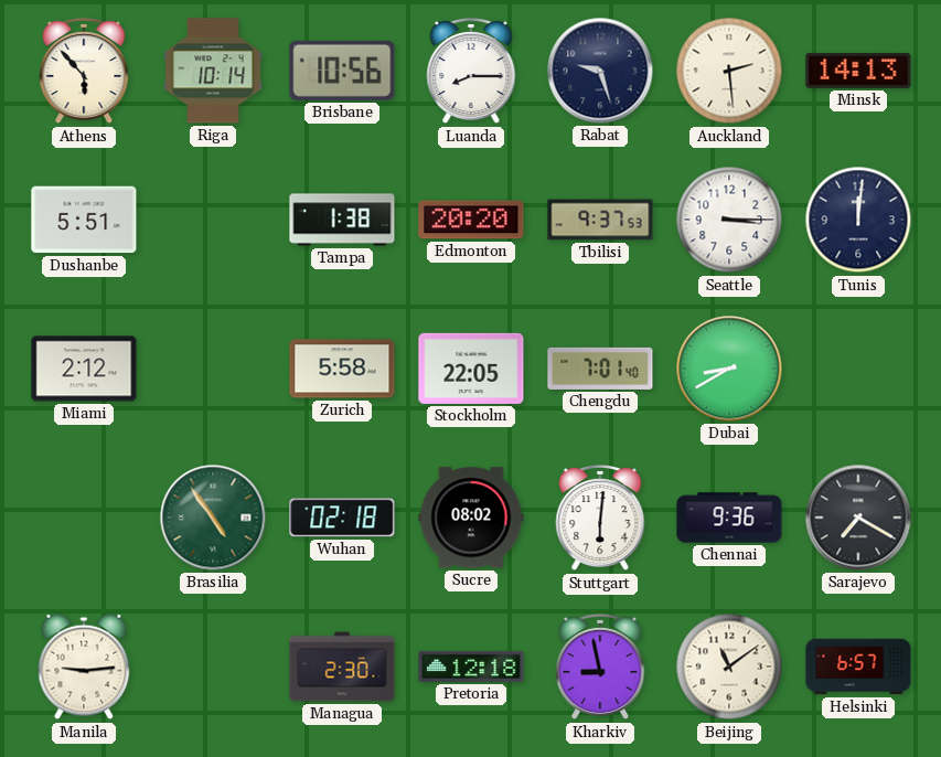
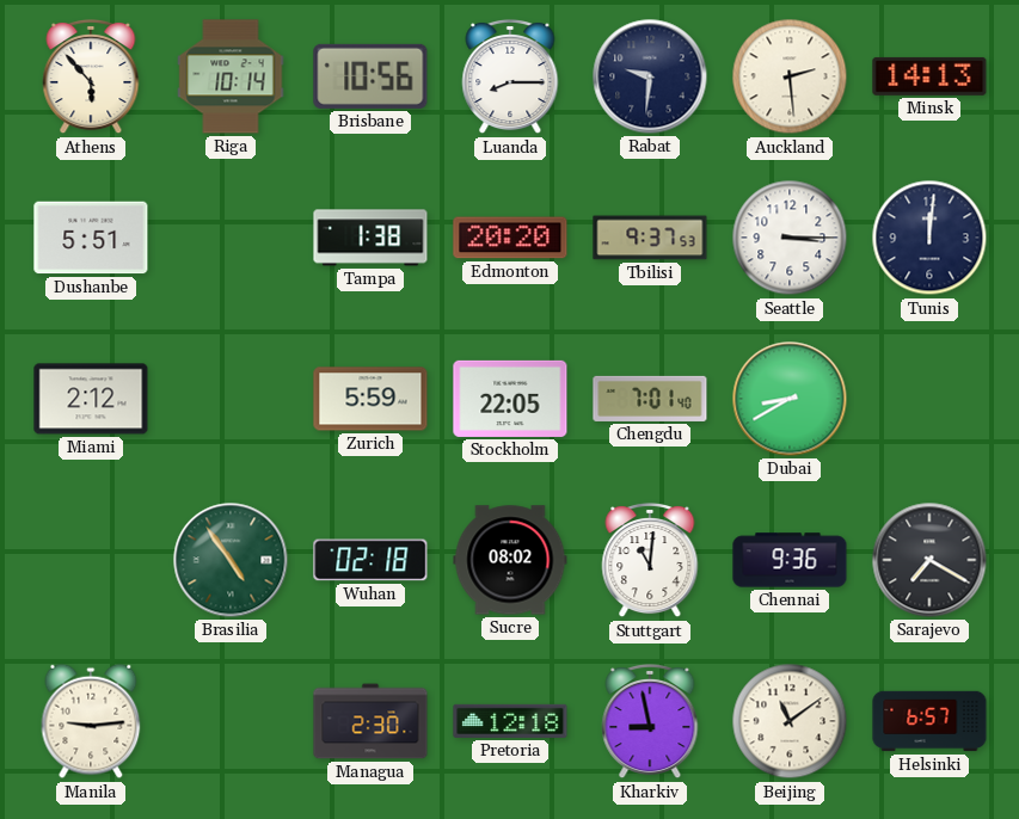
Rabat: 9:27 -> 9:31
Zurich: 5:58 -> 5:59
Stuttgart: 6:01 -> 11:01
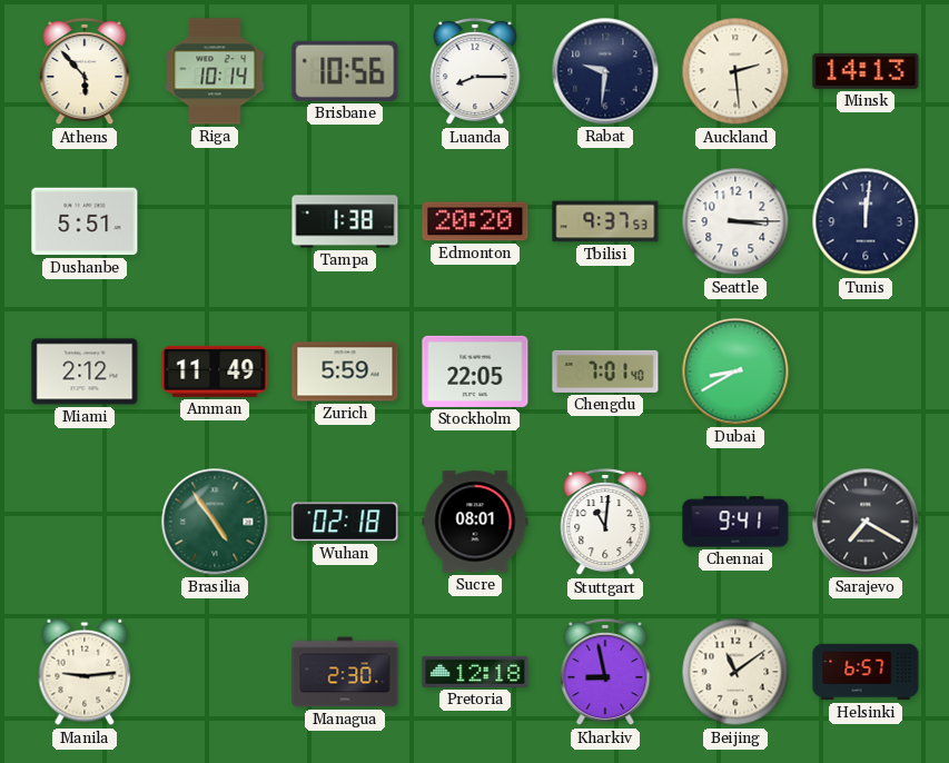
Amman: none -> 11:49
Sucre: 08:02 -> 08:01
Chennai: 9:36 -> 9:41
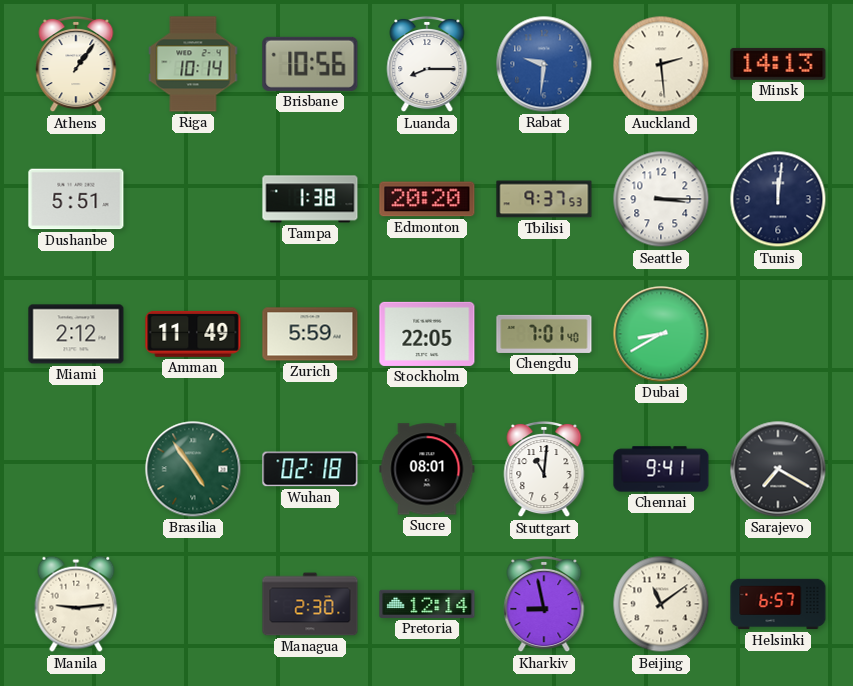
Athens: 5:53 -> 1:06
Rabat dial: navy -> blue
Pretoria: 12:18 -> 12:14
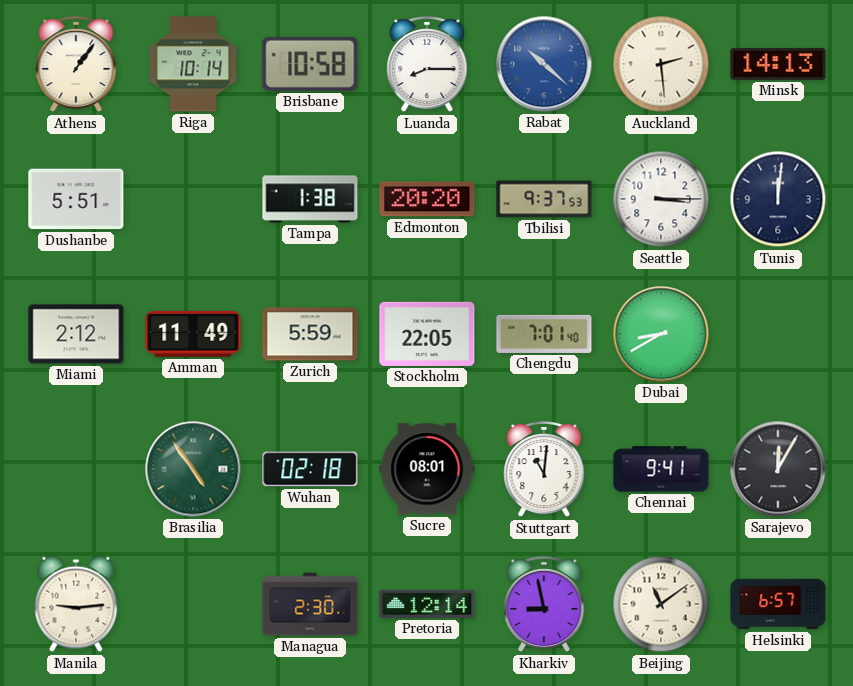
Brisbane: 10:56 -> 10:58
Rabat: 9:31 -> 10:22
Sarajevo: 7:20 -> 12:05
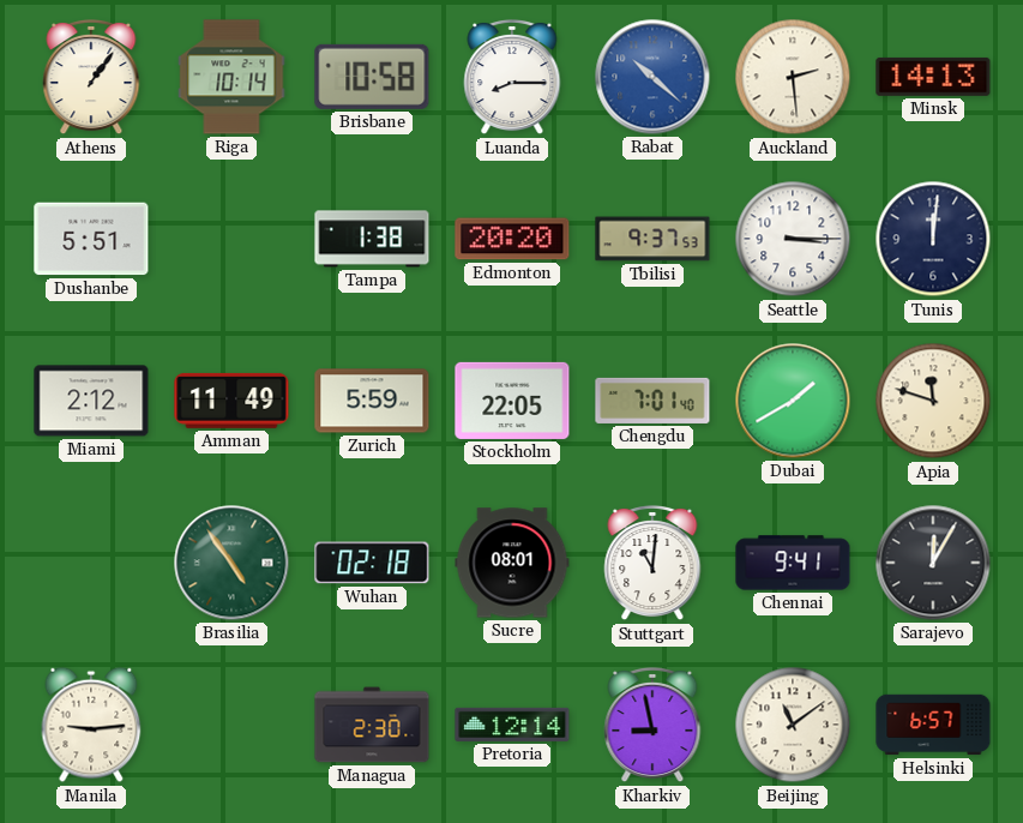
Dubai: 8:40 -> 1:40
Apia: none -> 11:48
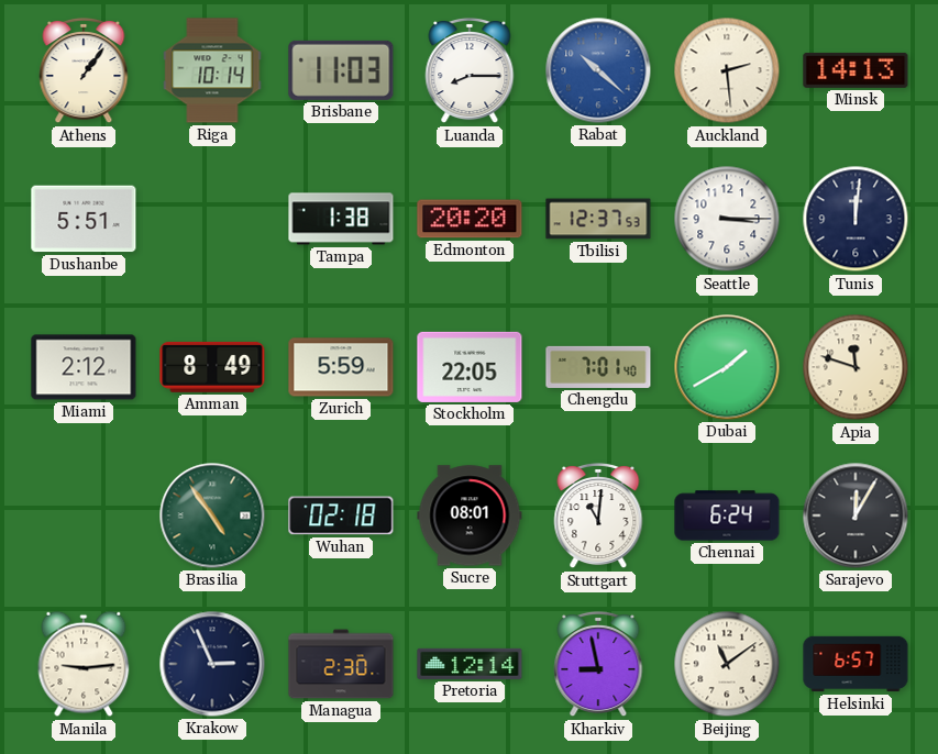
Brisbane: 10:58 -> 11:03
Tbilisi: 9:37 -> 12:37
Amman: 11:49 -> 8:49
Chennai: 9:41 -> 6:24
Krakow: none -> 2:56
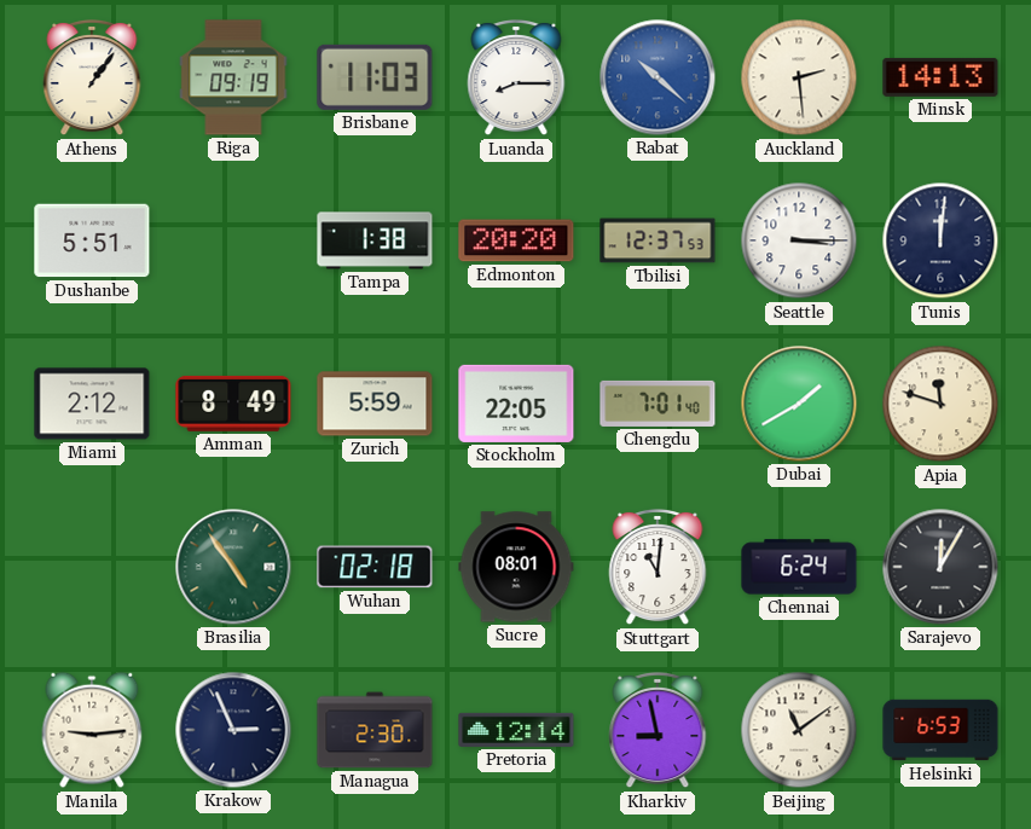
Riga: 10:14 -> 09:19
Helsinki: 6:57 -> 6:53
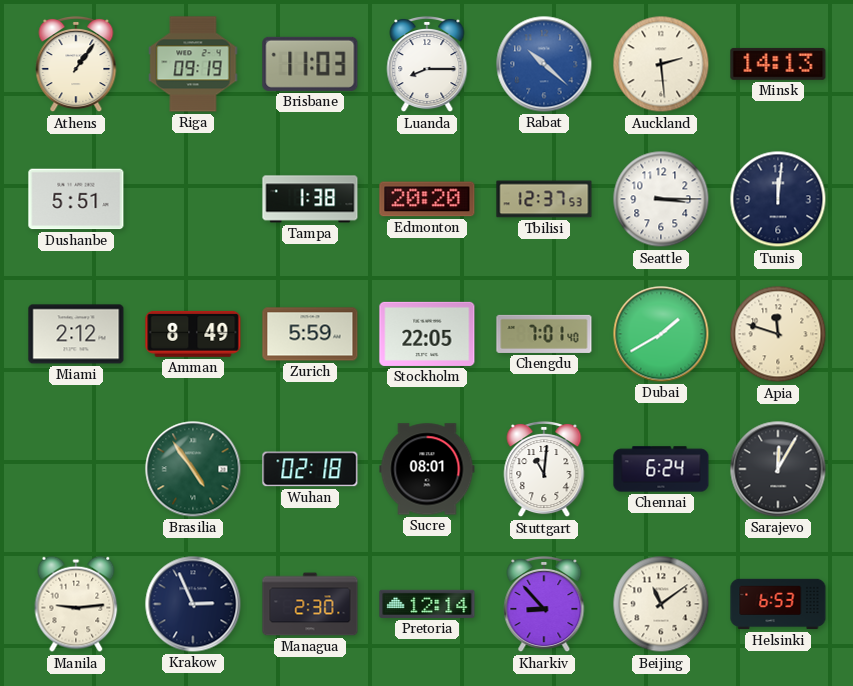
Kharkiv: 8:58 -> 8:53
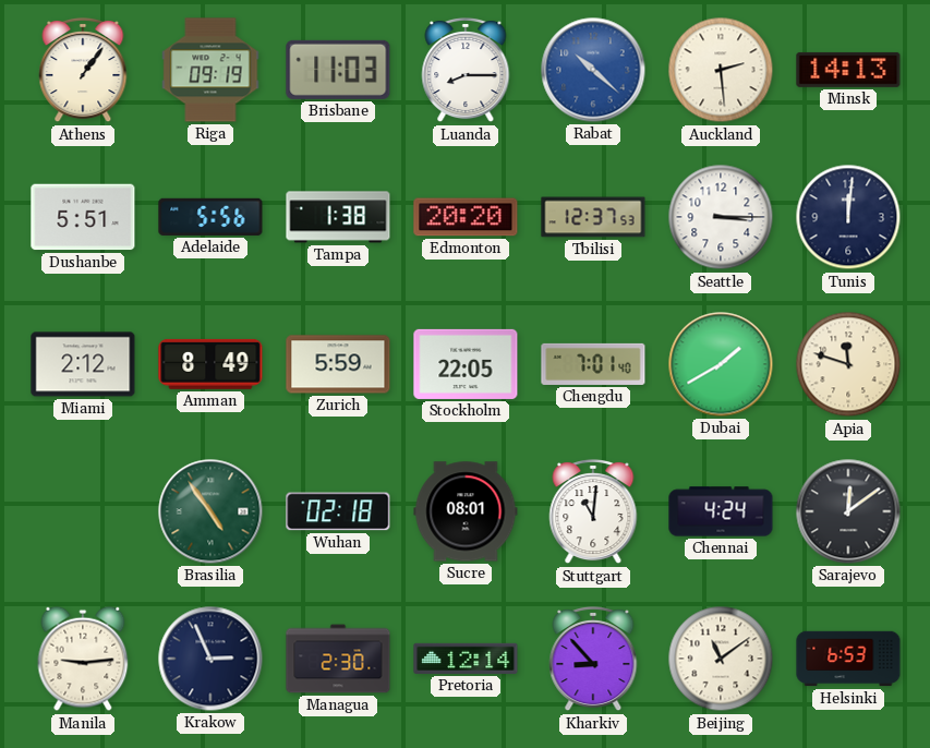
Adelaide: none -> 5:56
Chennai: 6:24 -> 4:24
Sarajevo: 12:05 -> 12:09
